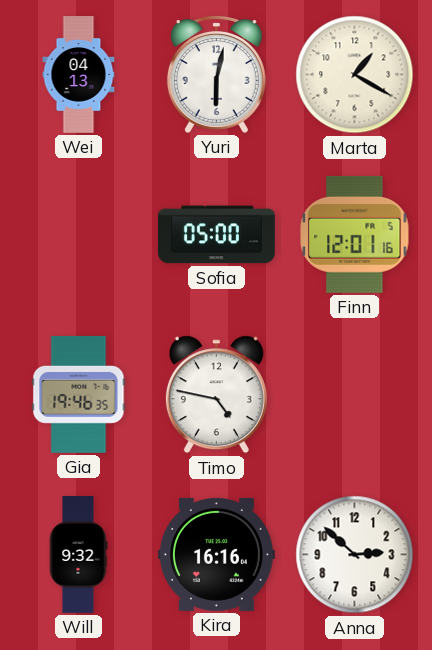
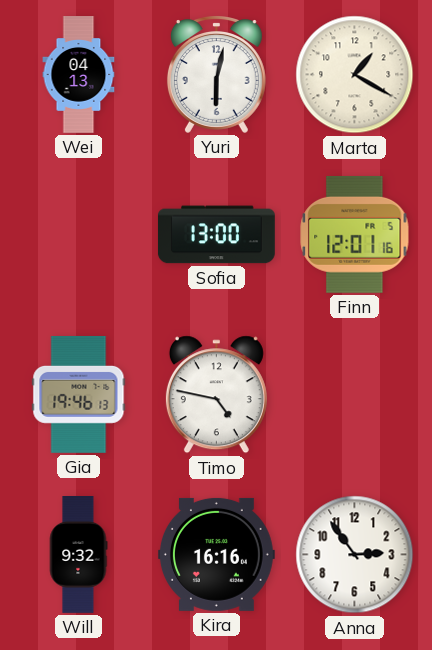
Sofia: 05:00 -> 13:00
Gia: 19:46:35 -> 19:46:13
Anna: 2:52 -> 2:54
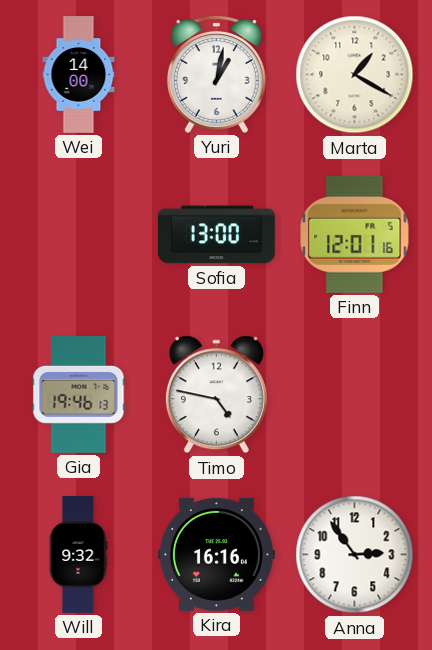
Wei: 04:13 -> 14:00
Yuri: 6:02 -> 1:02
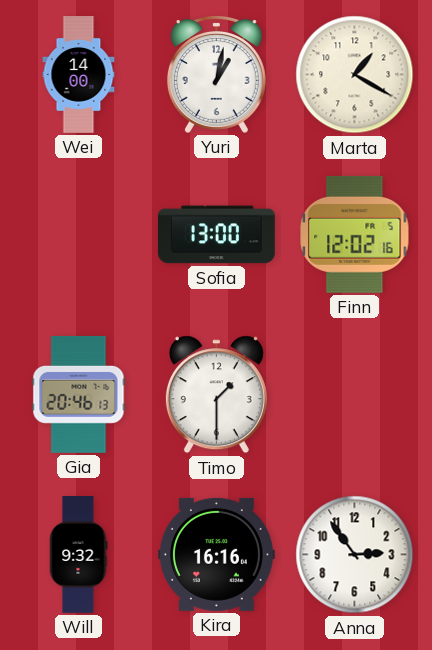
Finn: 12:01 -> 12:02
Gia: 19:46 -> 20:46
Timo: 4:47 -> 1:30
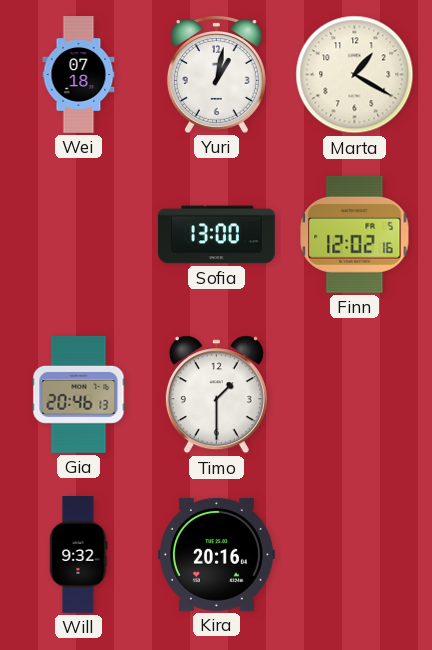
Wei: 14:00 -> 07:18
Kira: 16:16 -> 20:16
Anna: 2:54 -> none
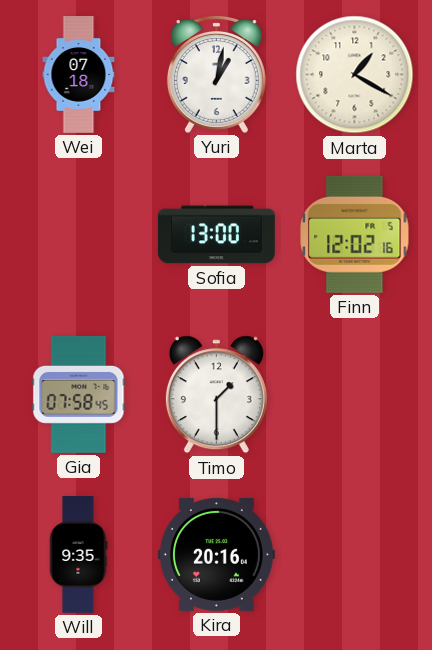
Gia: 20:46 -> 07:58
Will: 9:32 -> 9:35
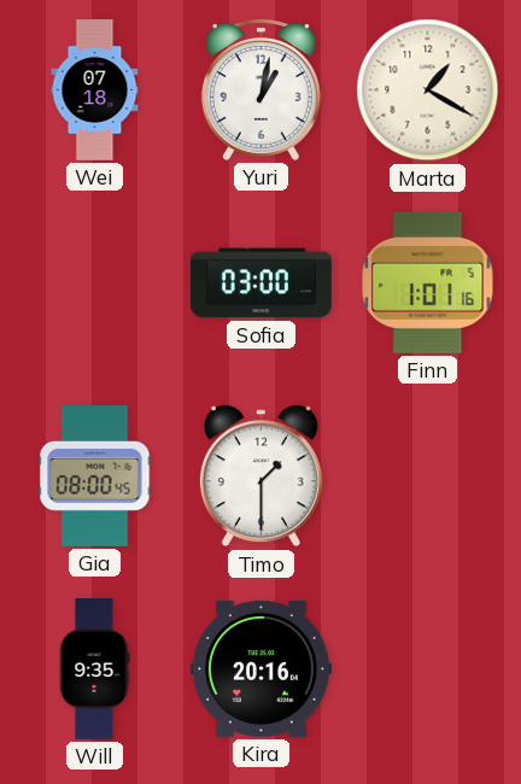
Sofia: 13:00 -> 03:00
Finn: 12:02 -> 1:01
Gia: 07:58 -> 08:00
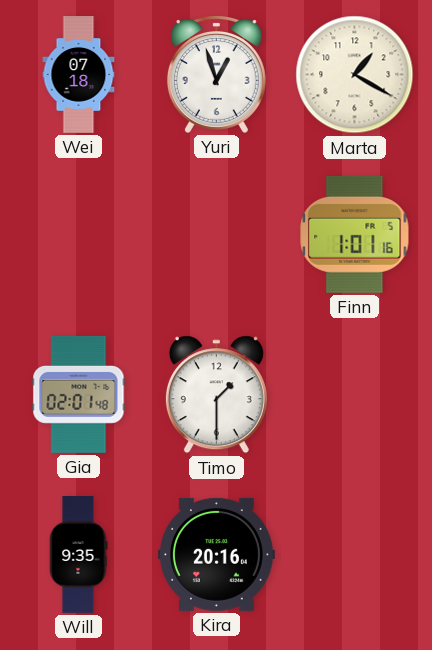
Yuri: 1:02 -> 12:57
Sofia: 03:00 -> none
Gia: 08:00 -> 02:01
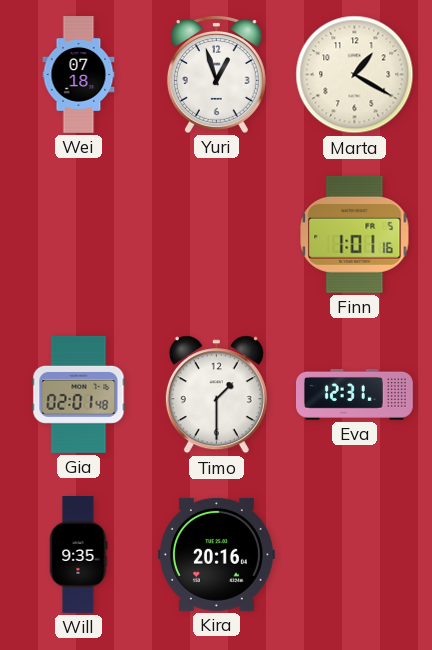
Eva: none -> 12:31
